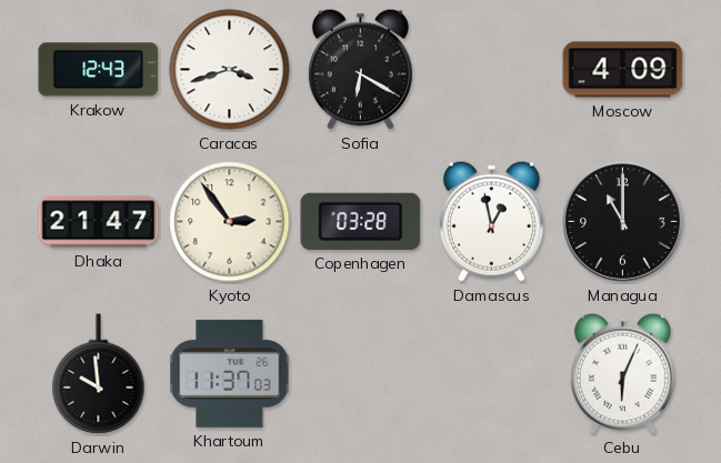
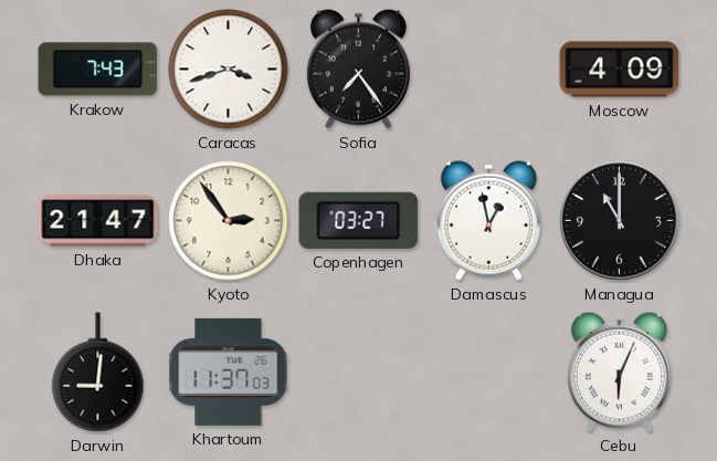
Krakow: 12:43 -> 7:43
Sofia: 6:20 -> 7:24
Copenhagen: 03:28 -> 03:27
Darwin: 9:59 -> 9:01
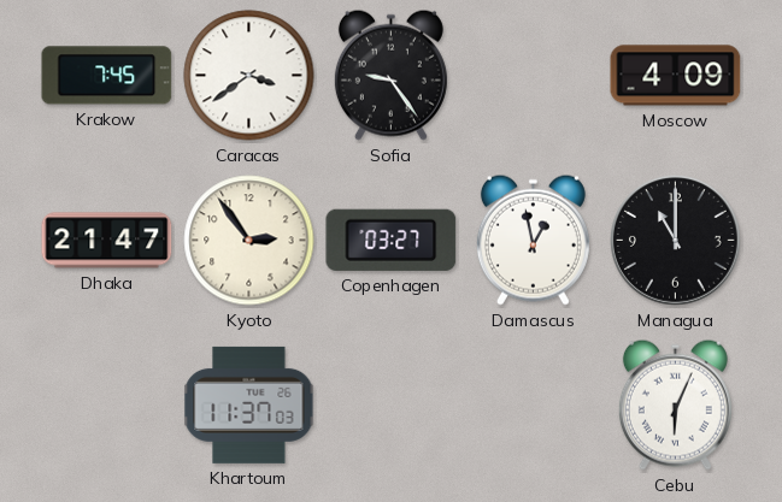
Krakow: 7:43 -> 7:45
Caracas: 3:42 -> 3:39
Sofia: 7:24 -> 9:24
Darwin: 9:01 -> none
